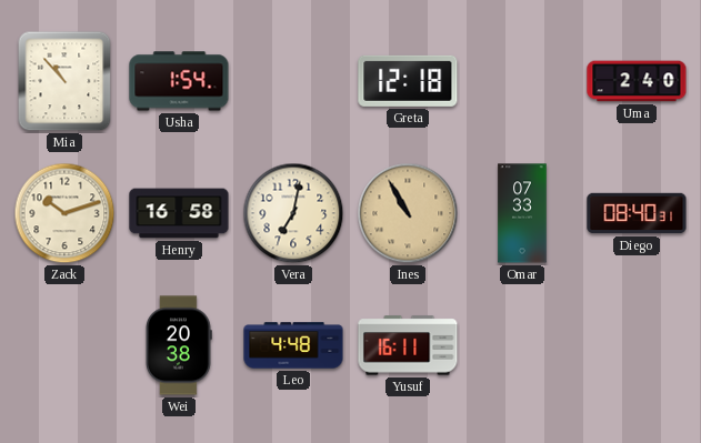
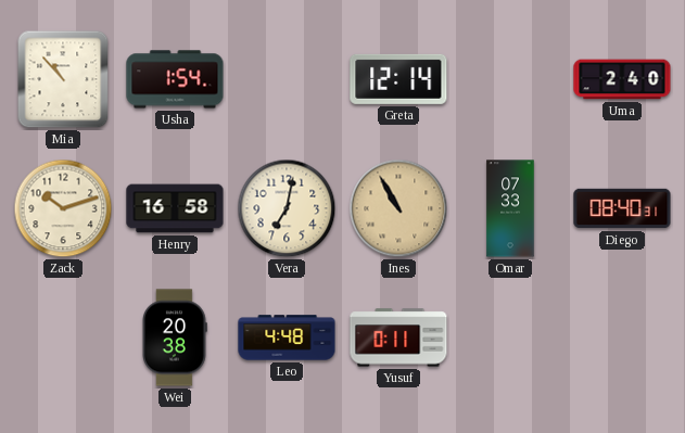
Greta: 12:18 -> 12:14
Yusuf: 16:11 -> 0:11
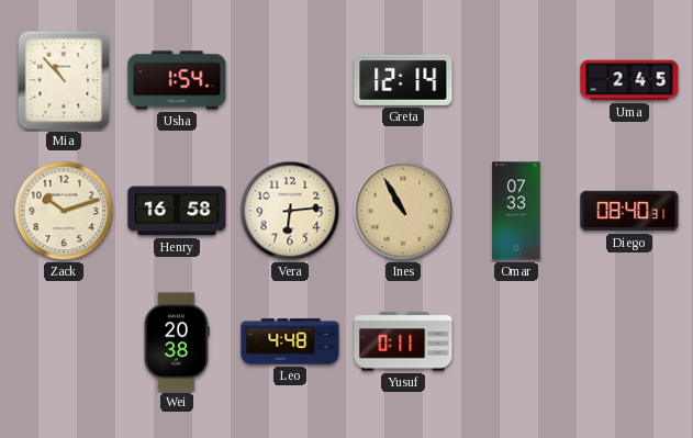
Uma: 2:40 -> 2:45
Vera: 7:02 -> 6:14
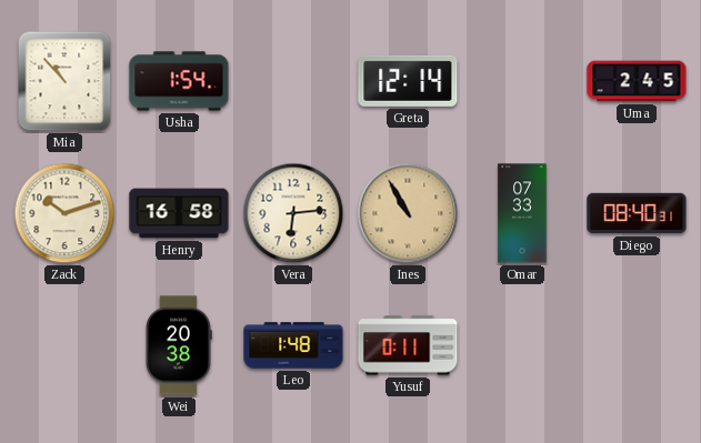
Leo: 4:48 -> 1:48
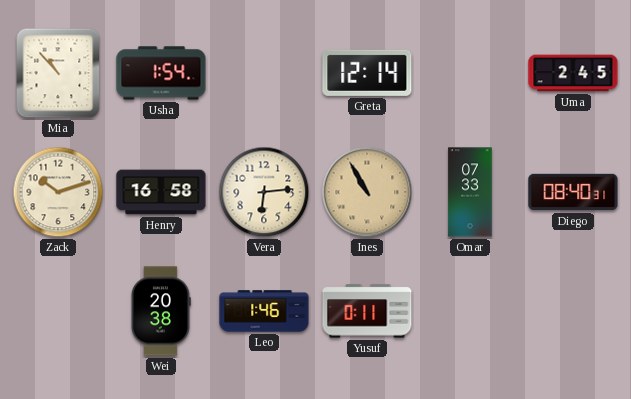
Leo: 1:48 -> 1:46
